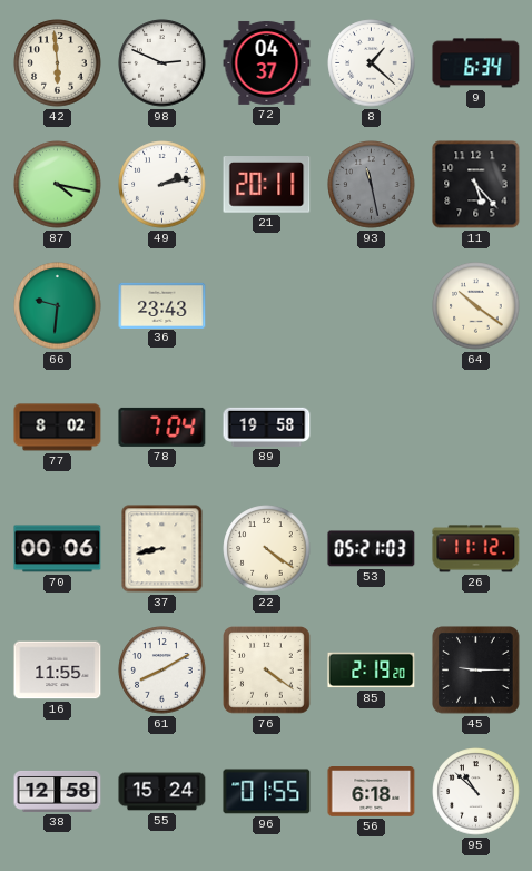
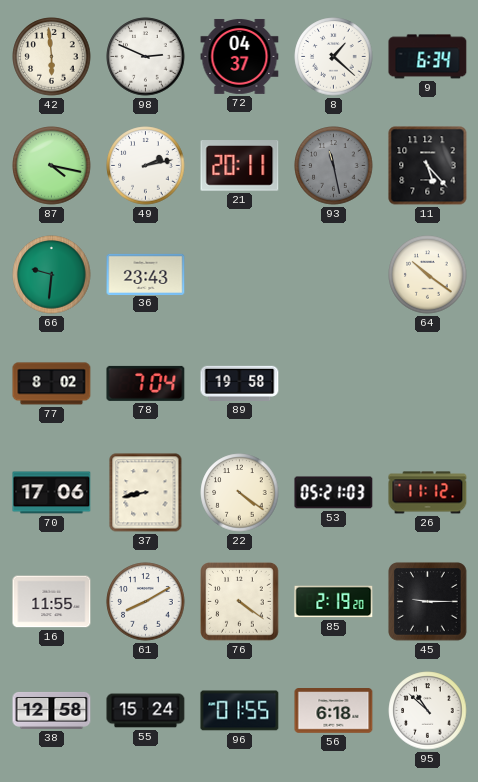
70: 00:06 -> 17:06
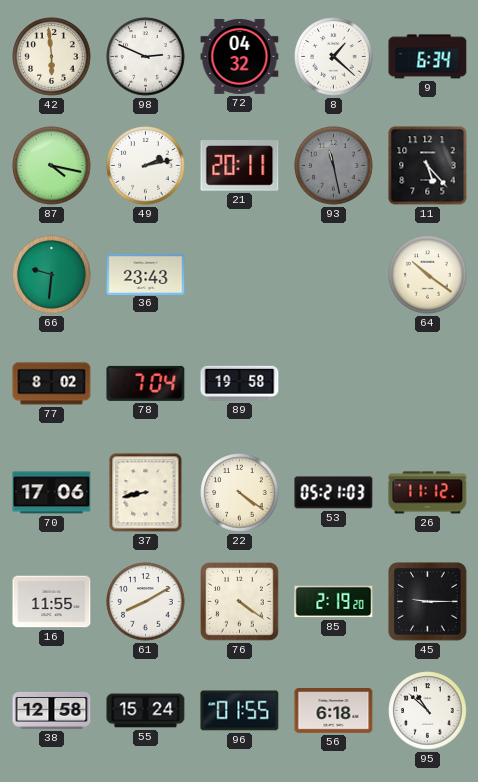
72: 04:37 -> 04:32
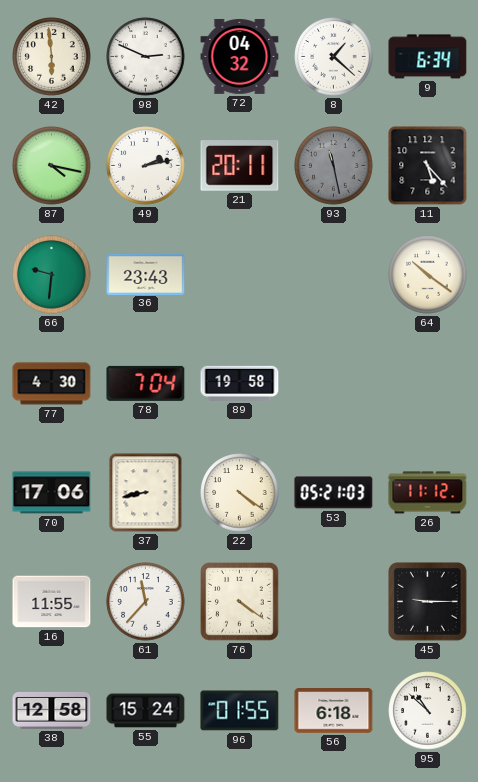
77: 8:02 -> 4:30
61: 8:10 -> 11:37
85: 2:19 -> none
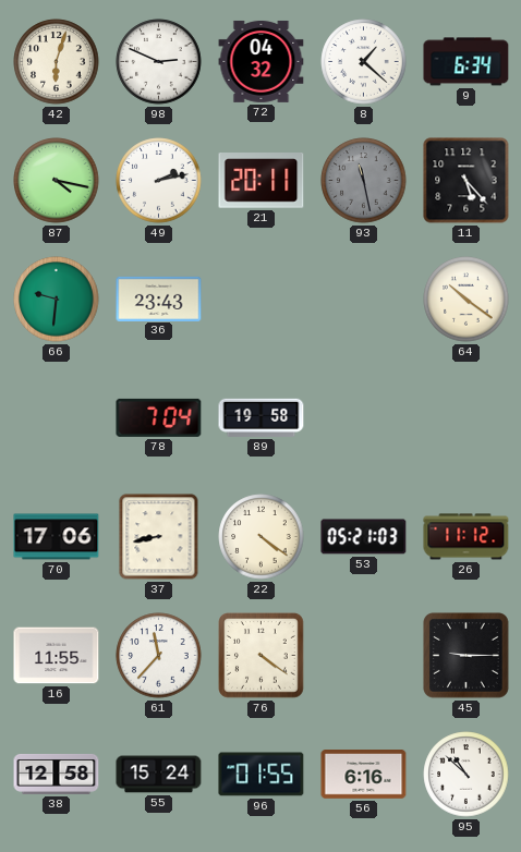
42: 5:59 -> 6:03
77: 4:30 -> none
56: 6:18 -> 6:16
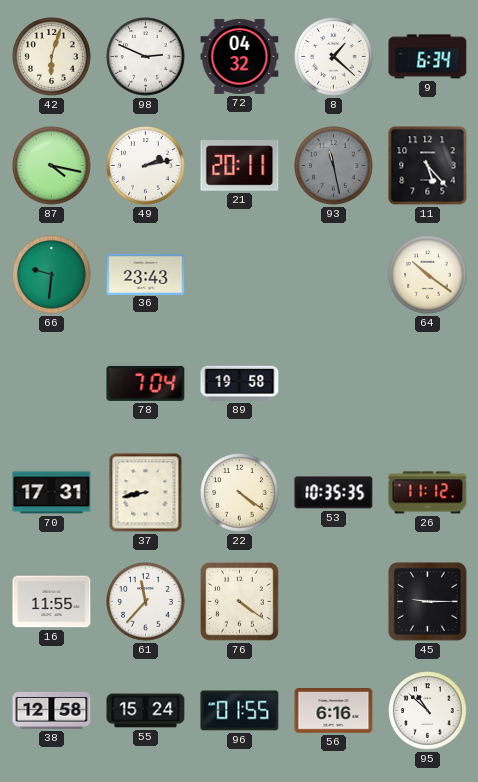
70: 17:06 -> 17:31
53: 05:21 -> 10:35
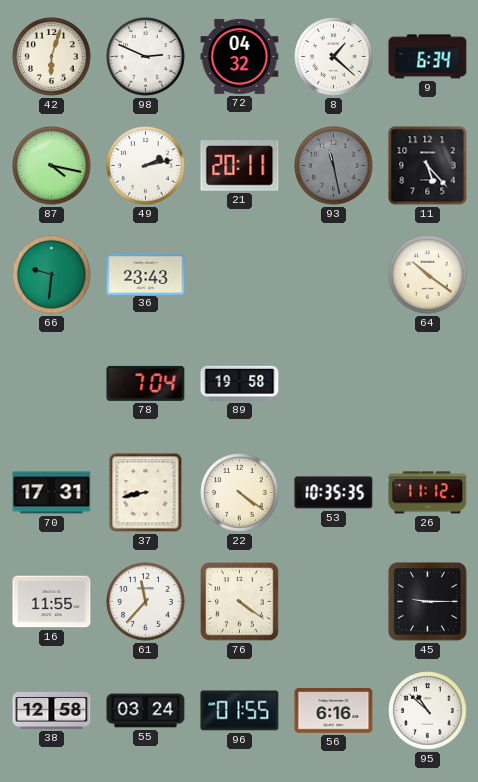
55: 15:24 -> 03:24
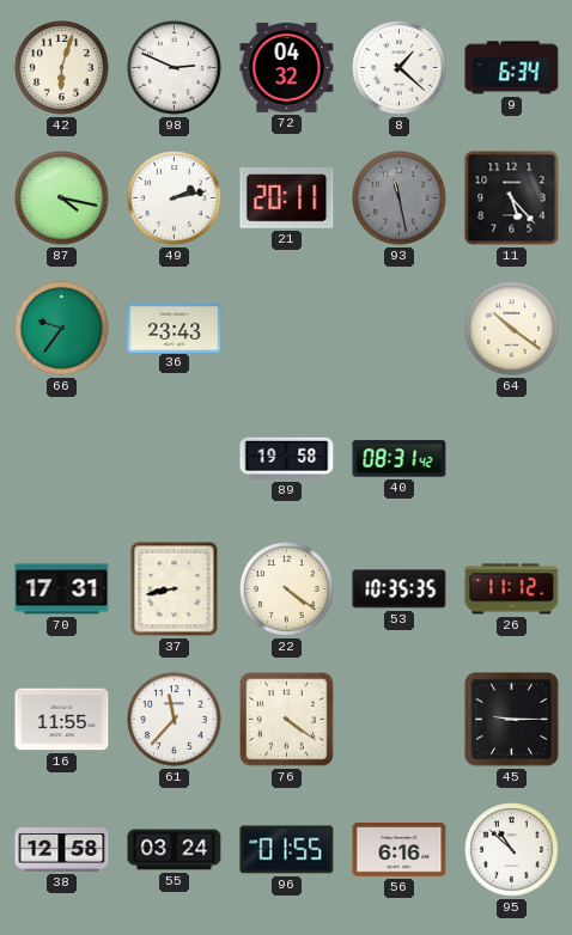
66: 9:31 -> 9:36
78: 7:04 -> none
40: none -> 08:31
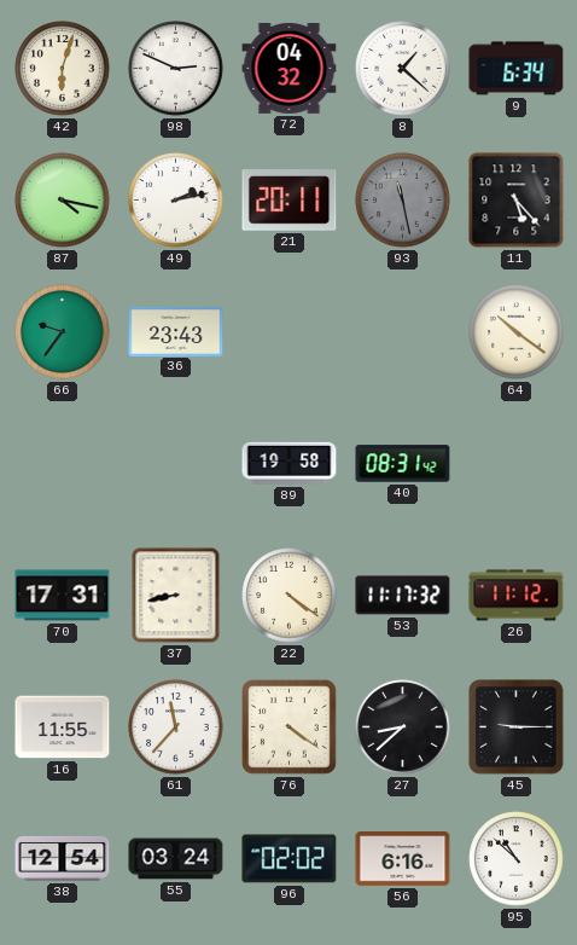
53: 10:35 -> 11:17
27: none -> 8:38
38: 12:58 -> 12:54
96: 01:55 -> 02:02
